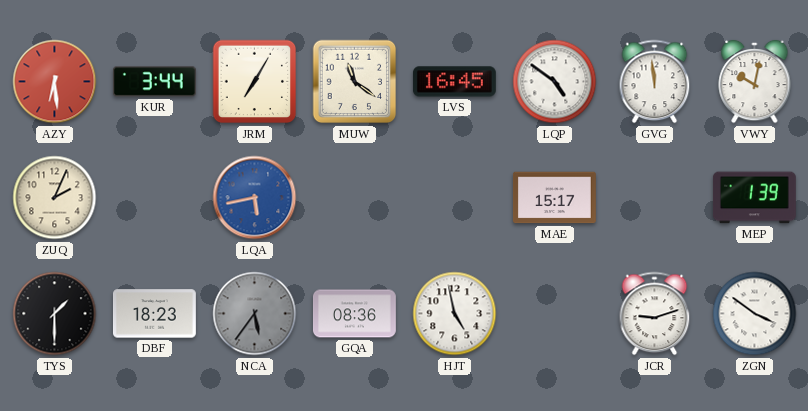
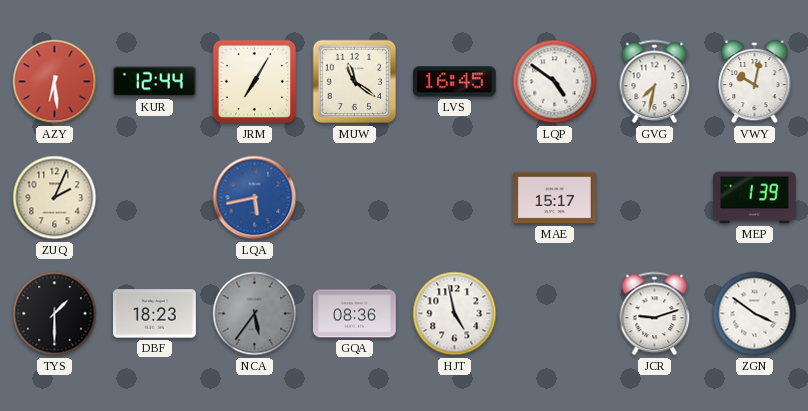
KUR: 3:44 -> 12:44
GVG: 11:59 -> 7:32
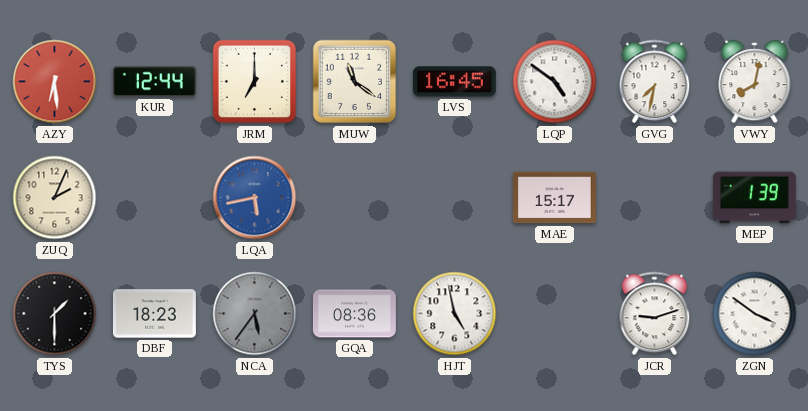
JRM: 7:05 -> 7:00
VWY: 10:02 -> 8:02
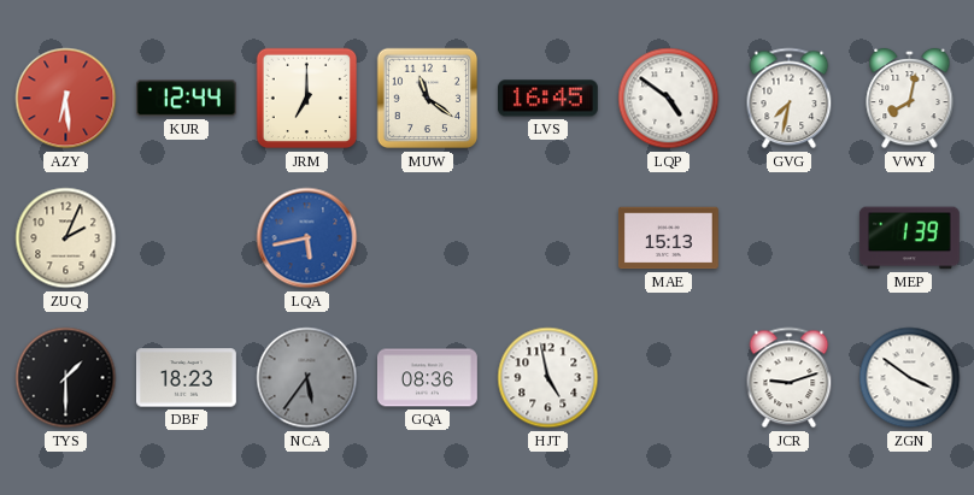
MAE: 15:17 -> 15:13
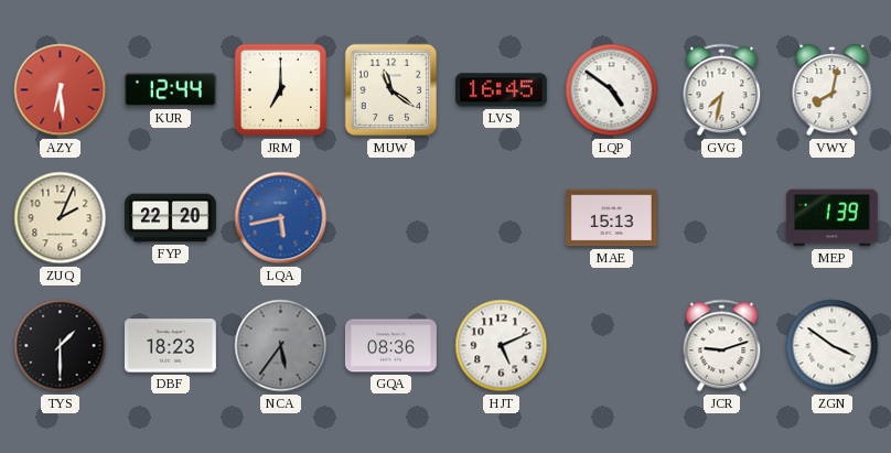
FYP: none -> 22:20
HJT: 4:58 -> 5:11
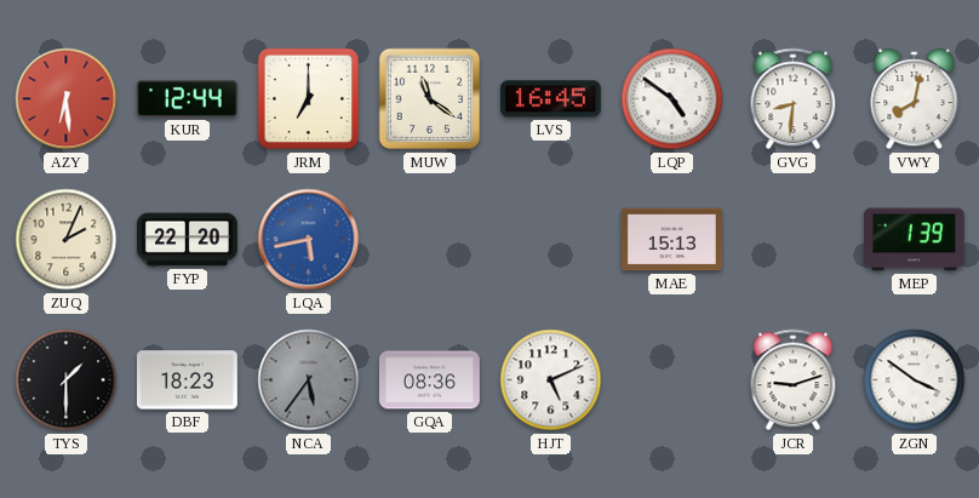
GVG: 7:32 -> 8:31
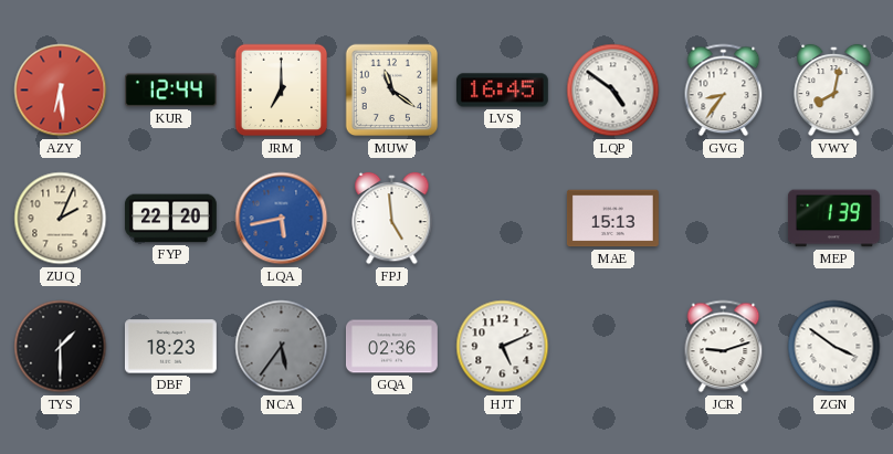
GVG: 8:31 -> 8:36
FPJ: none -> 4:59
GQA: 08:36 -> 02:36
